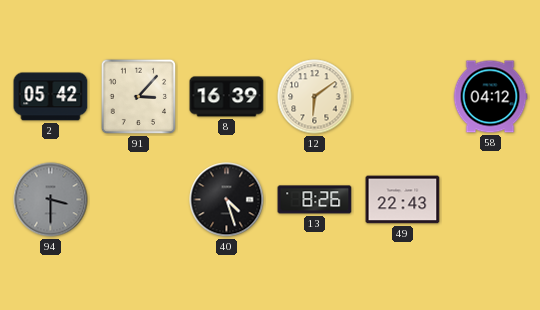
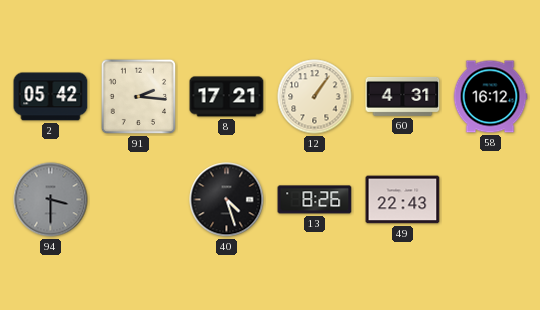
91: 3:07 -> 2:16
8: 16:39 -> 17:21
12: 6:09 -> 1:06
60: none -> 4:31
58: 04:12 -> 16:12
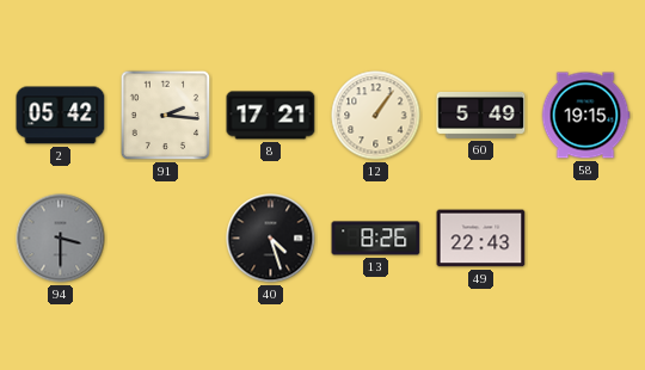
60: 4:31 -> 5:49
58: 16:12 -> 19:15
